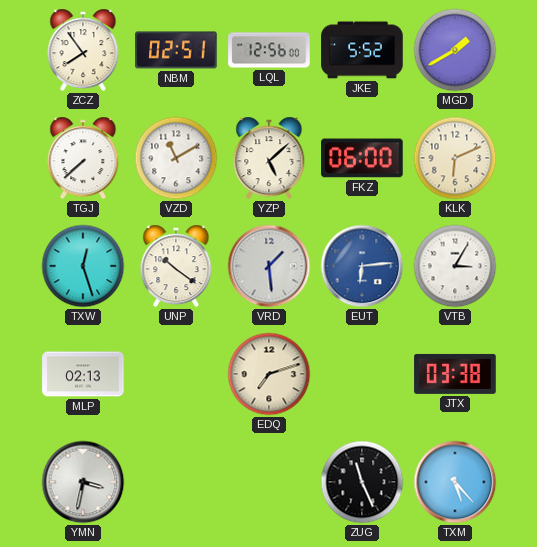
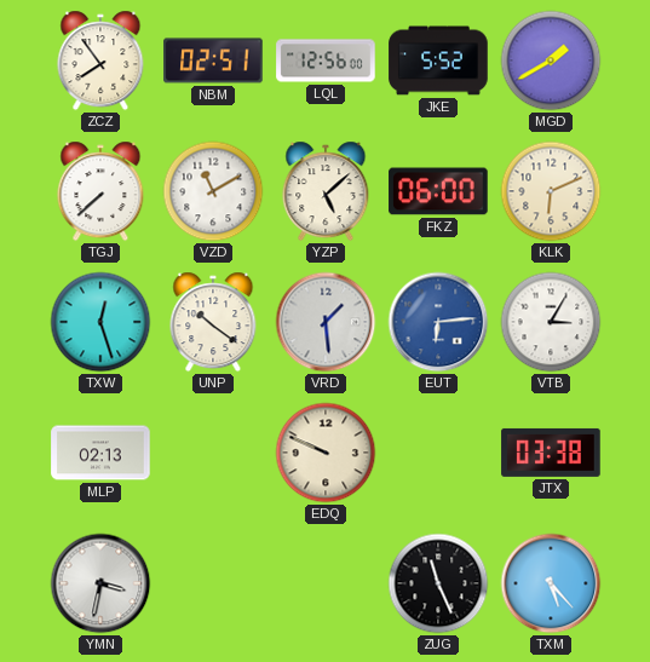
EDQ: 7:12 -> 9:49
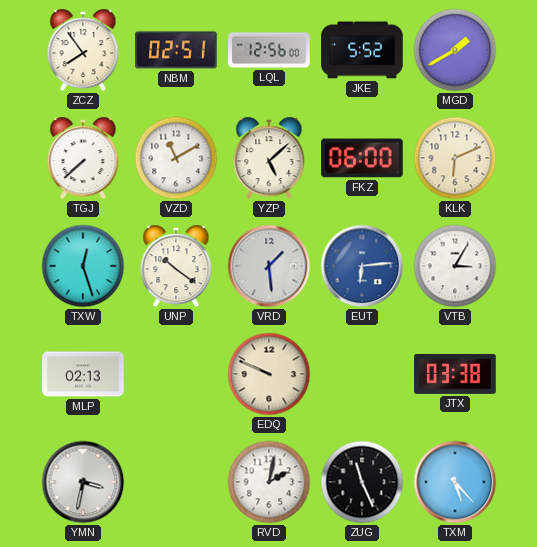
RVD: none -> 2:02
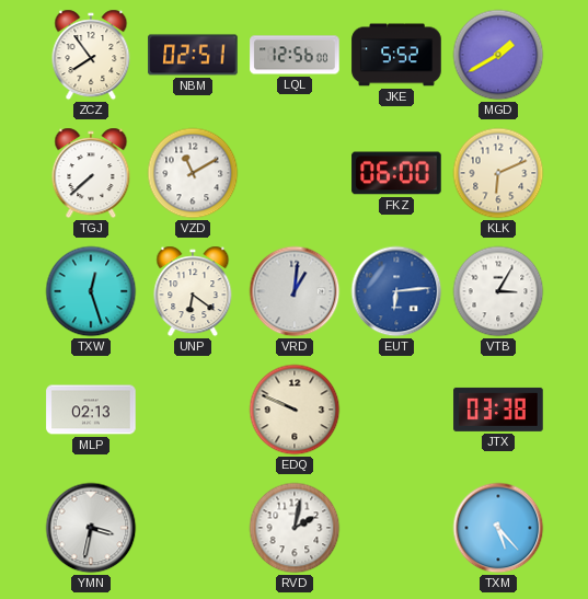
YZP: 5:08 -> none
UNP: 10:21 -> 6:21
VRD: 1:29 -> 1:01
ZUG: 11:26 -> none
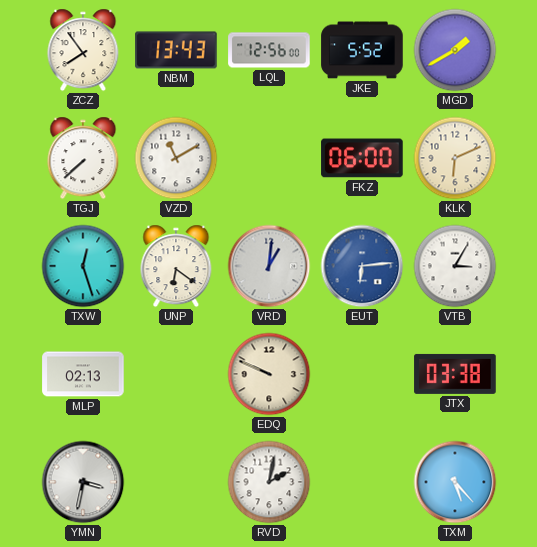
NBM: 02:51 -> 13:43
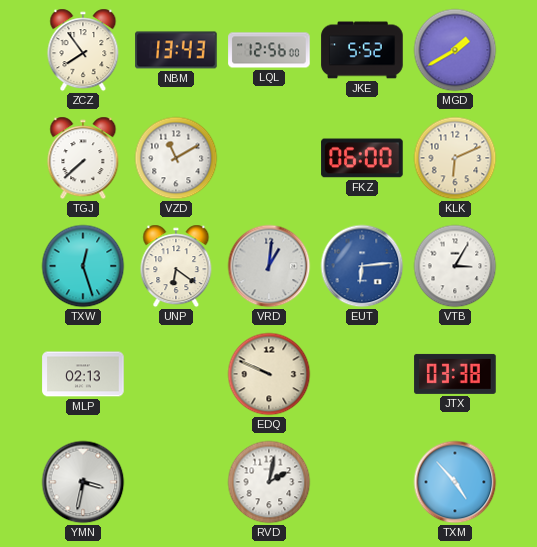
TXM: 5:23 -> 4:53
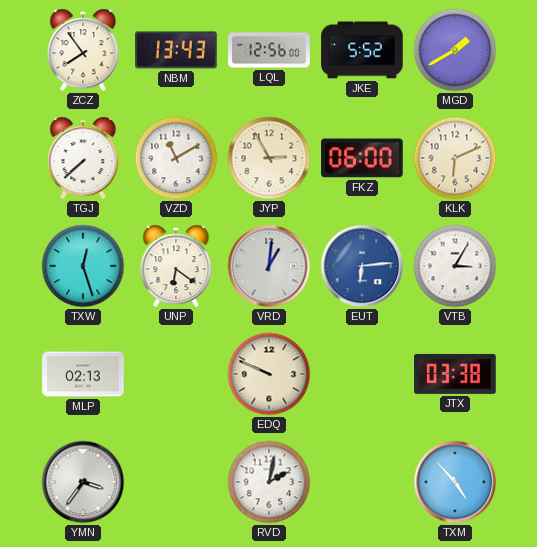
JYP: none -> 2:55
YMN: 3:32 -> 3:36
